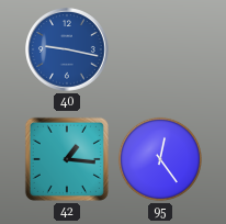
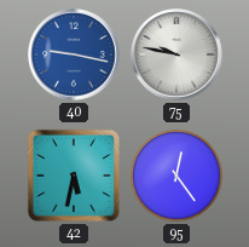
75: none -> 9:47
42: 1:16 -> 5:32
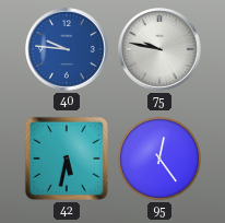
40: 9:17 -> 9:46
